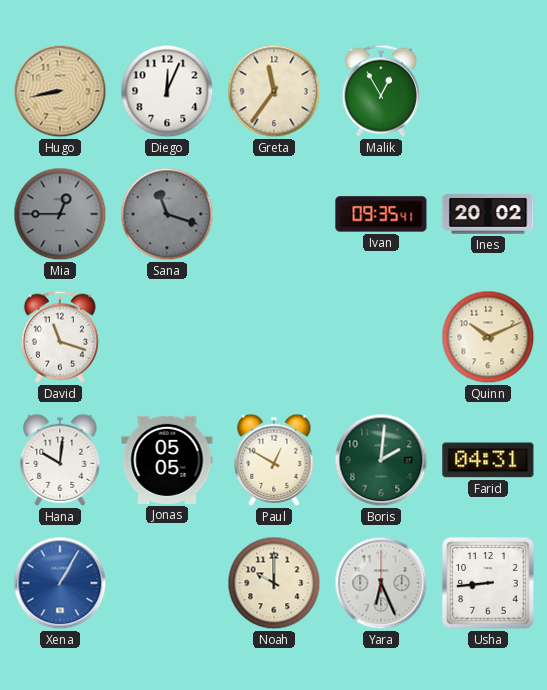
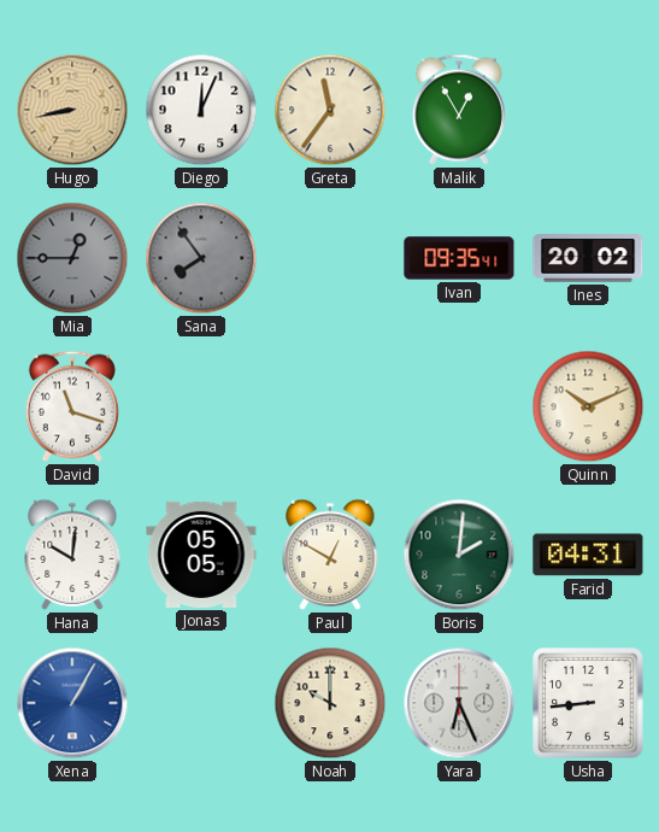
Sana: 11:18 -> 7:54
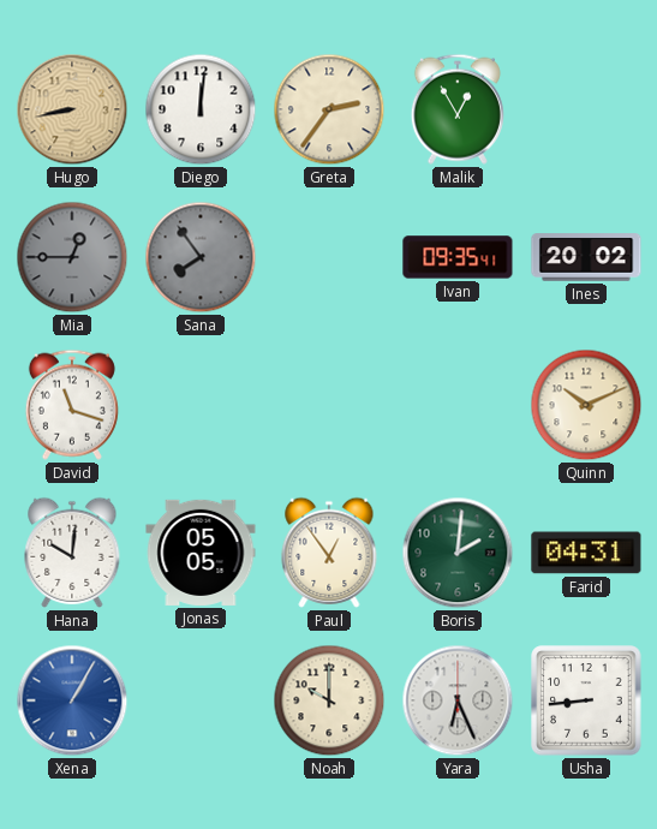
Diego: 12:04 -> 12:01
Greta: 11:36 -> 2:36
Paul: 12:50 -> 12:54
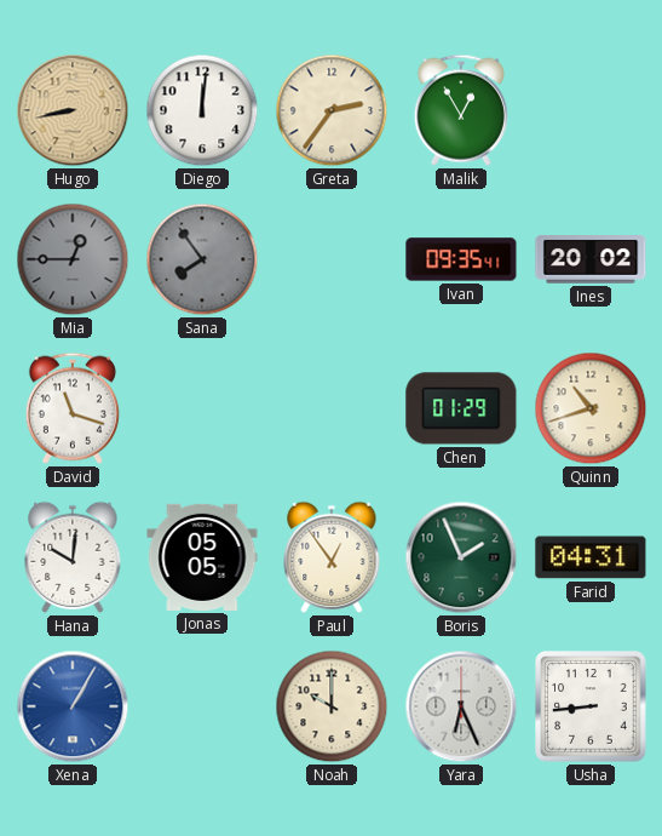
Chen: none -> 01:29
Quinn: 10:11 -> 10:42
Boris: 2:01 -> 1:56
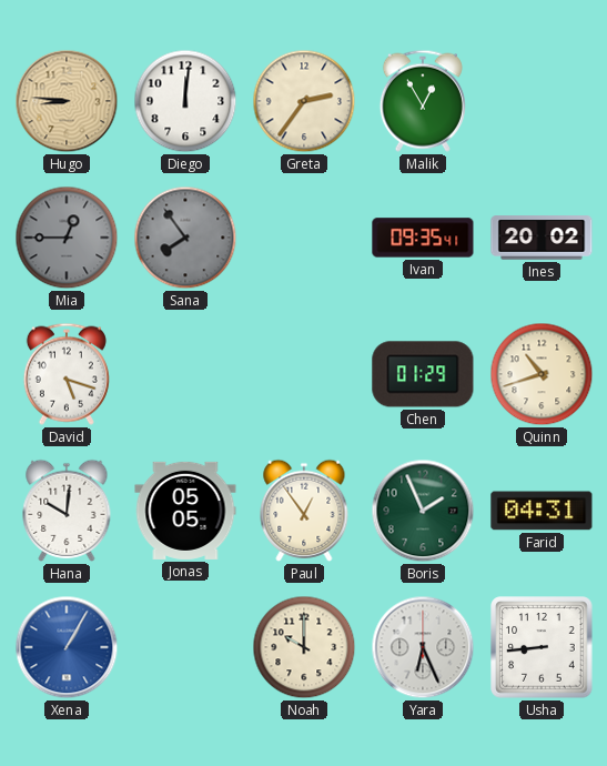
Hugo: 8:43 -> 8:46
David: 11:18 -> 5:18
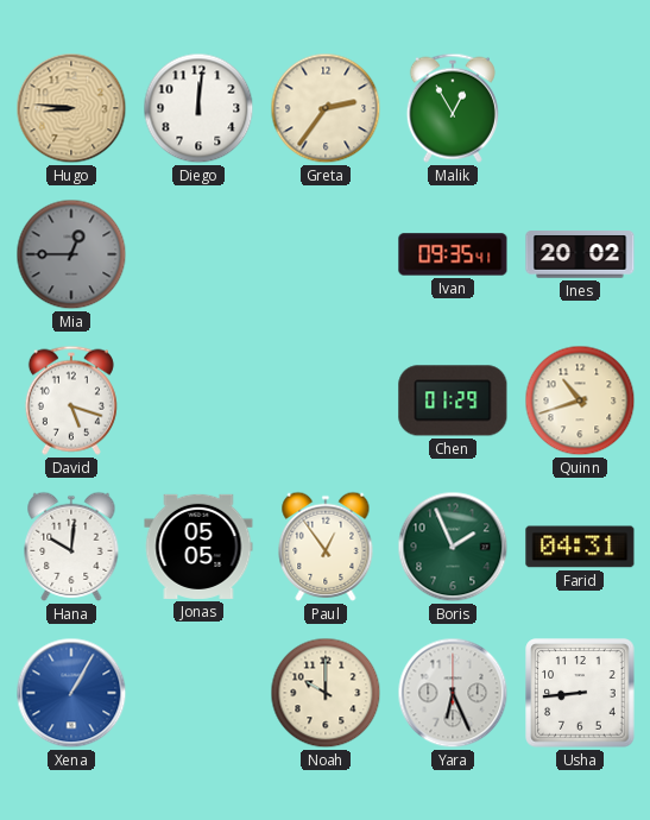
Sana: 7:54 -> none
